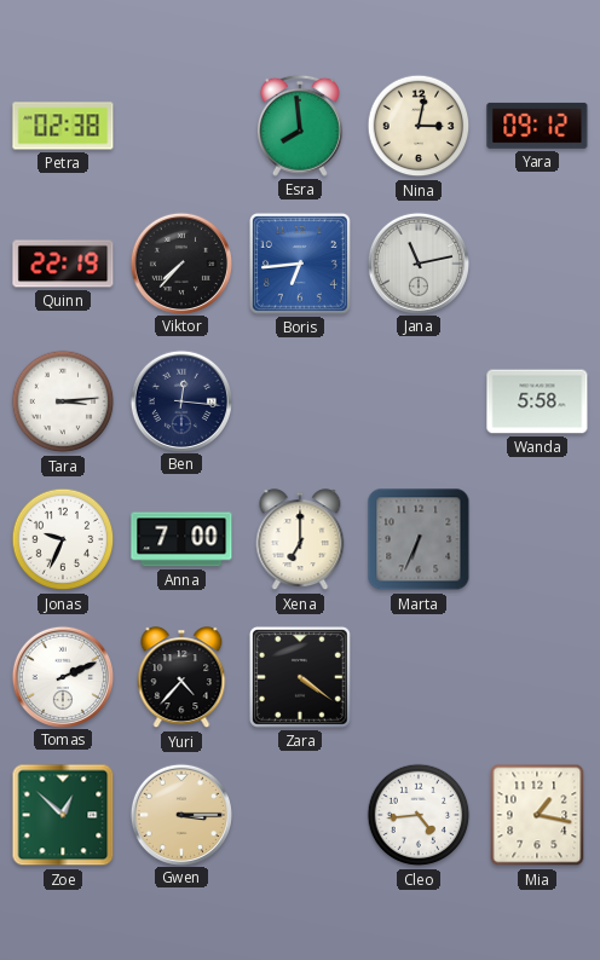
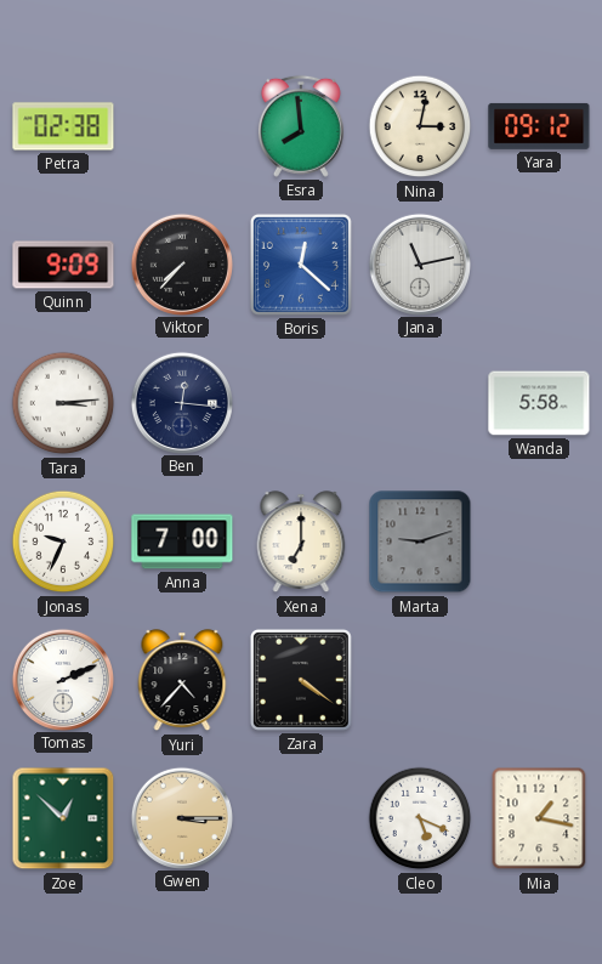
Quinn: 22:19 -> 9:09
Boris: 6:44 -> 12:22
Marta: 6:34 -> 9:12
Cleo: 4:44 -> 5:19
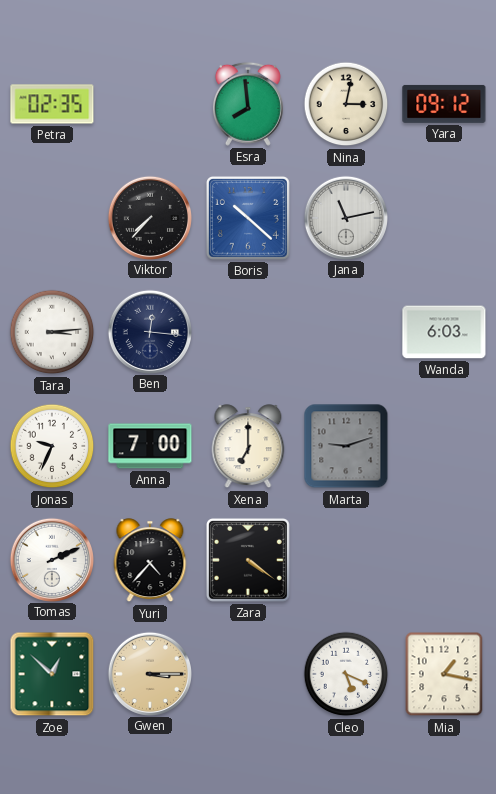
Petra: 02:38 -> 02:35
Quinn: 9:09 -> none
Boris: 12:22 -> 10:22
Wanda: 5:58 -> 6:03
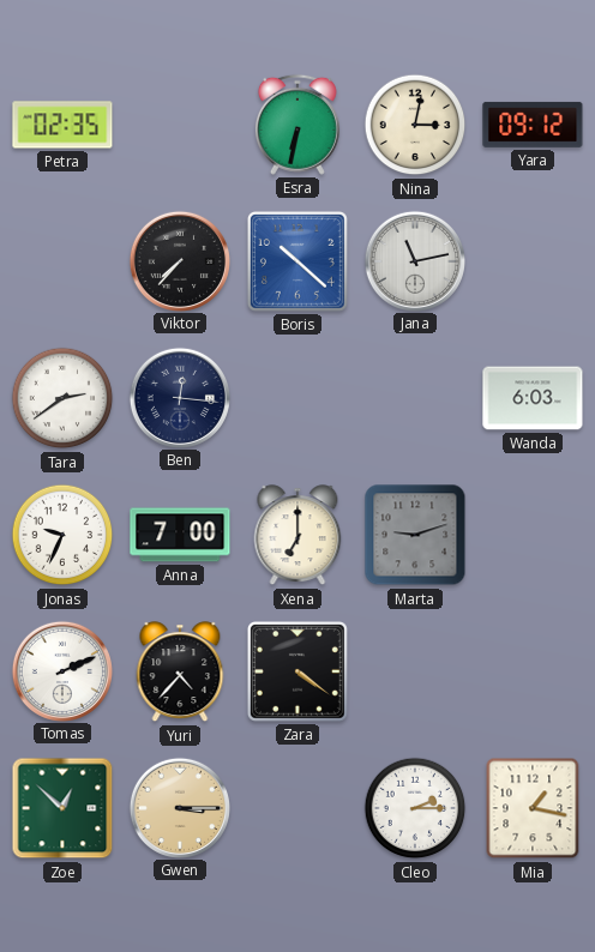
Esra: 7:59 -> 6:32
Tara: 3:14 -> 2:39
Cleo: 5:19 -> 2:15
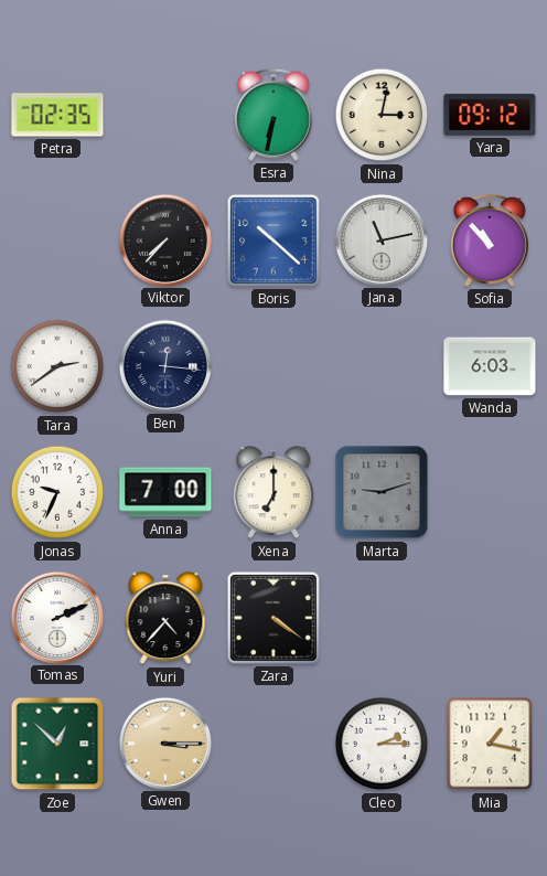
Sofia: none -> 10:53
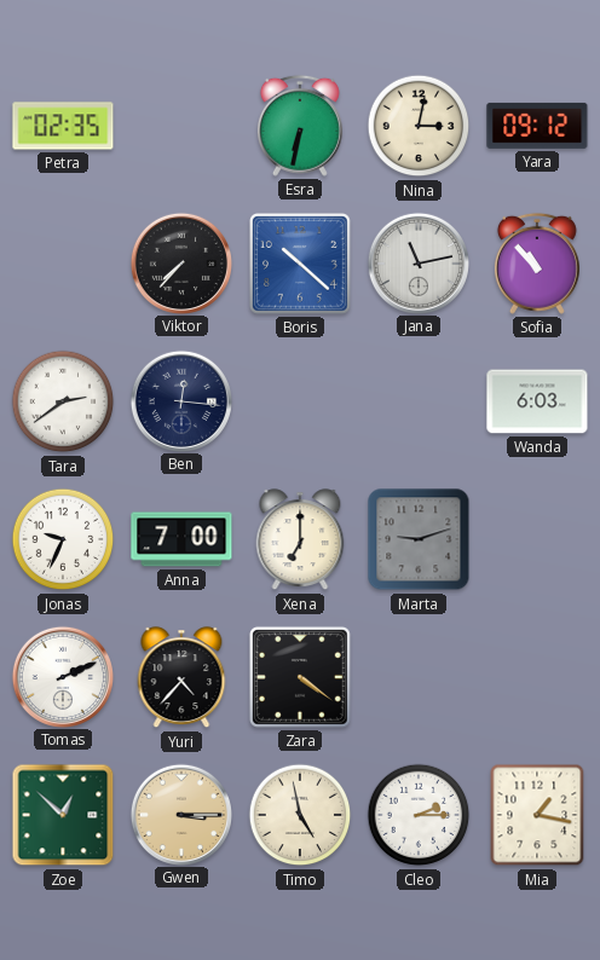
Timo: none -> 4:58
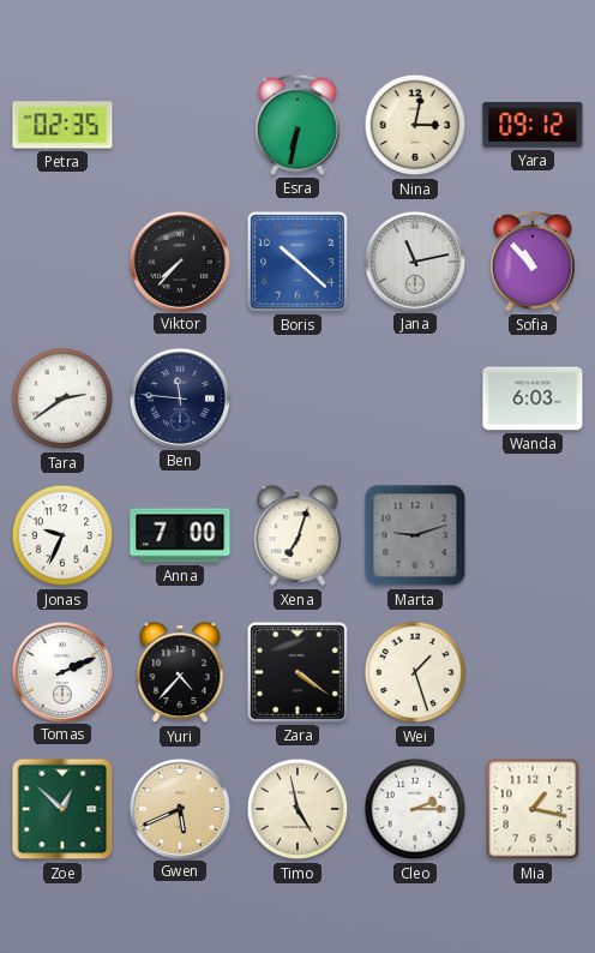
Ben: 12:16 -> 11:46
Xena: 7:00 -> 7:03
Wei: none -> 1:27
Gwen: 3:15 -> 5:41
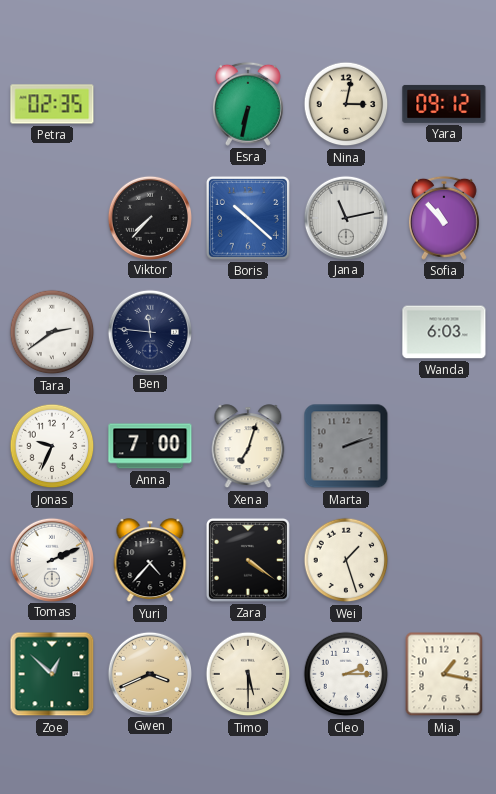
Marta: 9:12 -> 2:12
Gwen: 5:41 -> 3:41
Timo: 4:58 -> 5:30
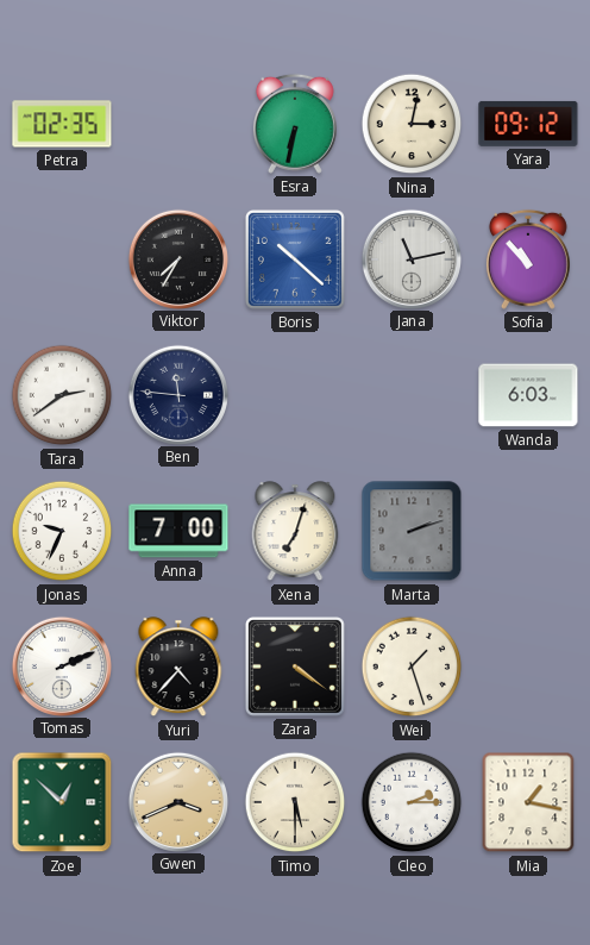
Viktor: 7:37 -> 7:35
